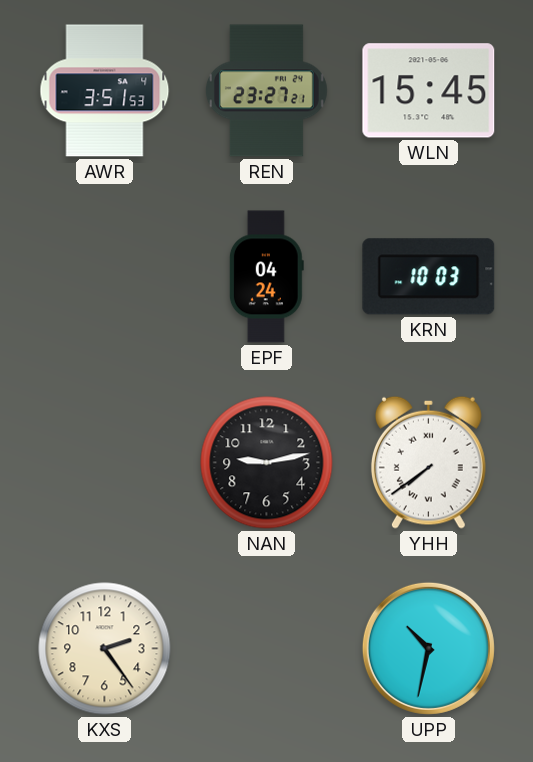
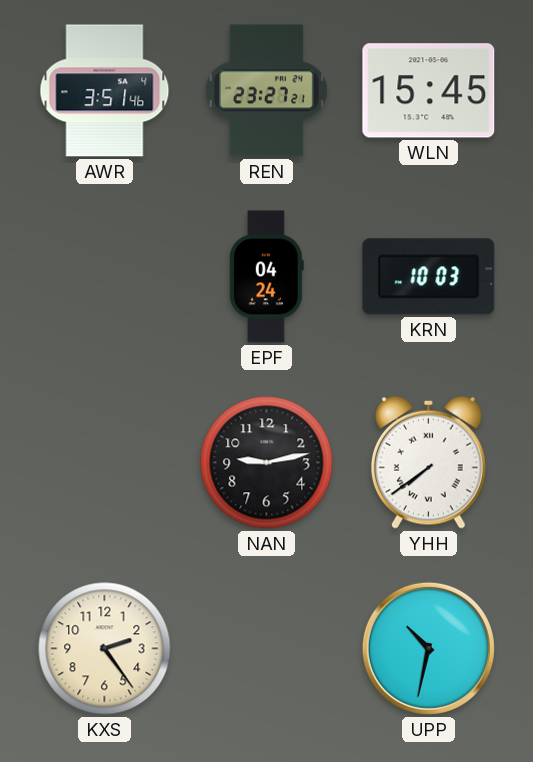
AWR: 3:51:53 -> 3:51:46
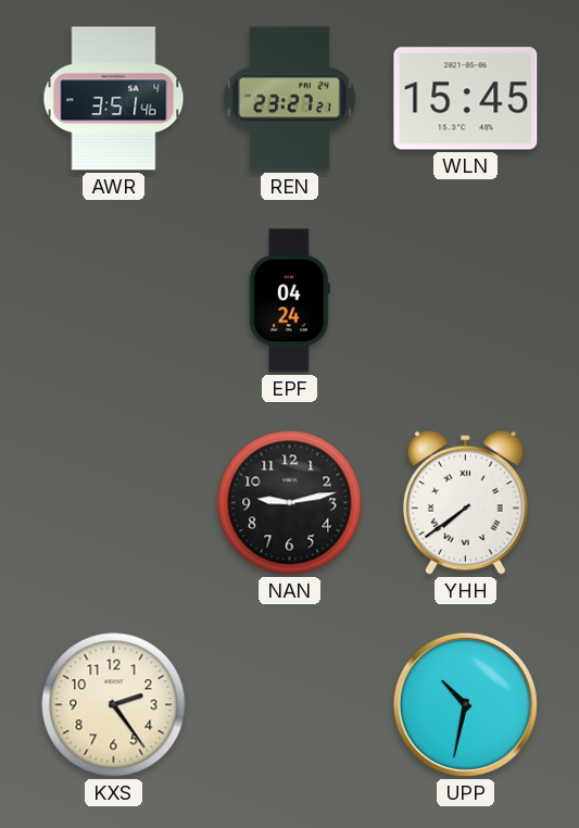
KRN: 10:03 -> none
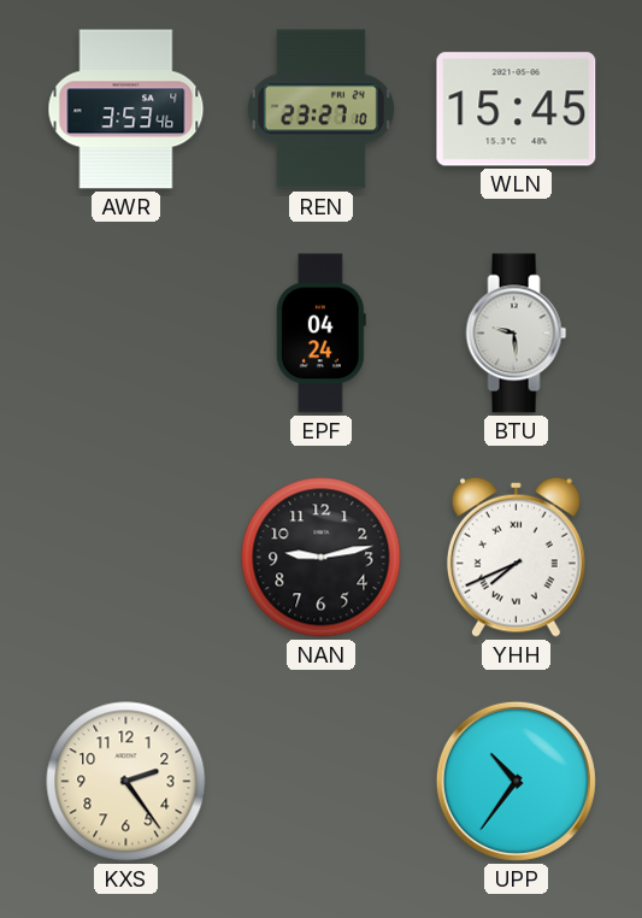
AWR: 3:51 -> 3:53
REN: 23:27:21 -> 23:27:10
BTU: none -> 9:29
YHH: 7:39 -> 7:41
UPP: 10:32 -> 10:36
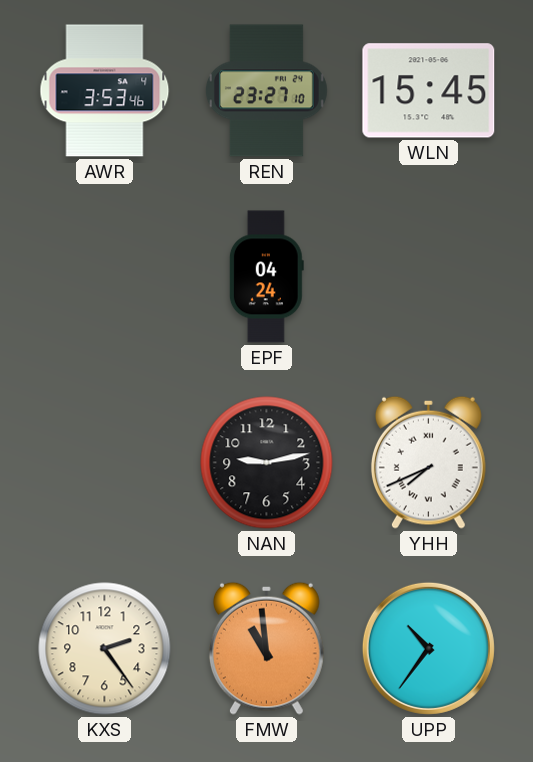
BTU: 9:29 -> none
FMW: none -> 10:59
